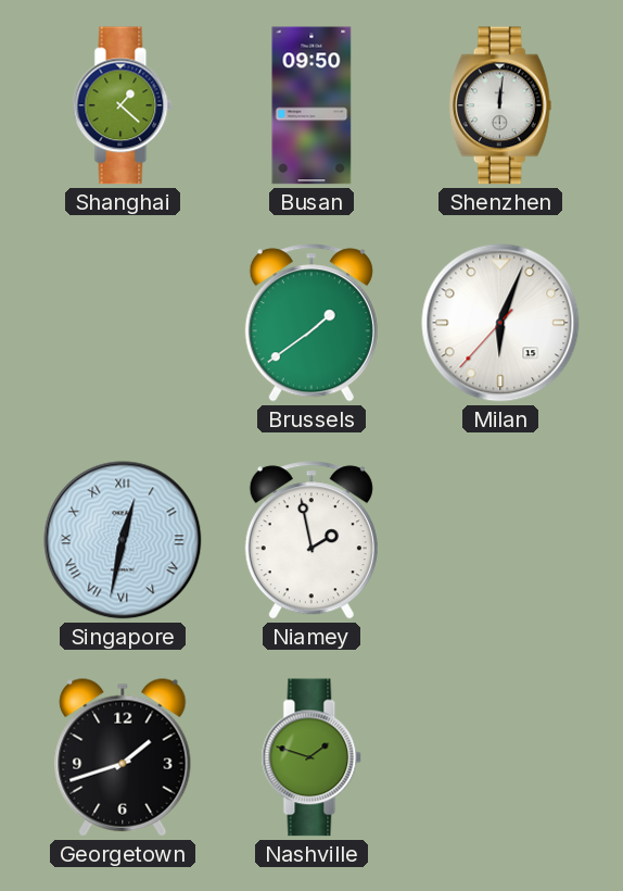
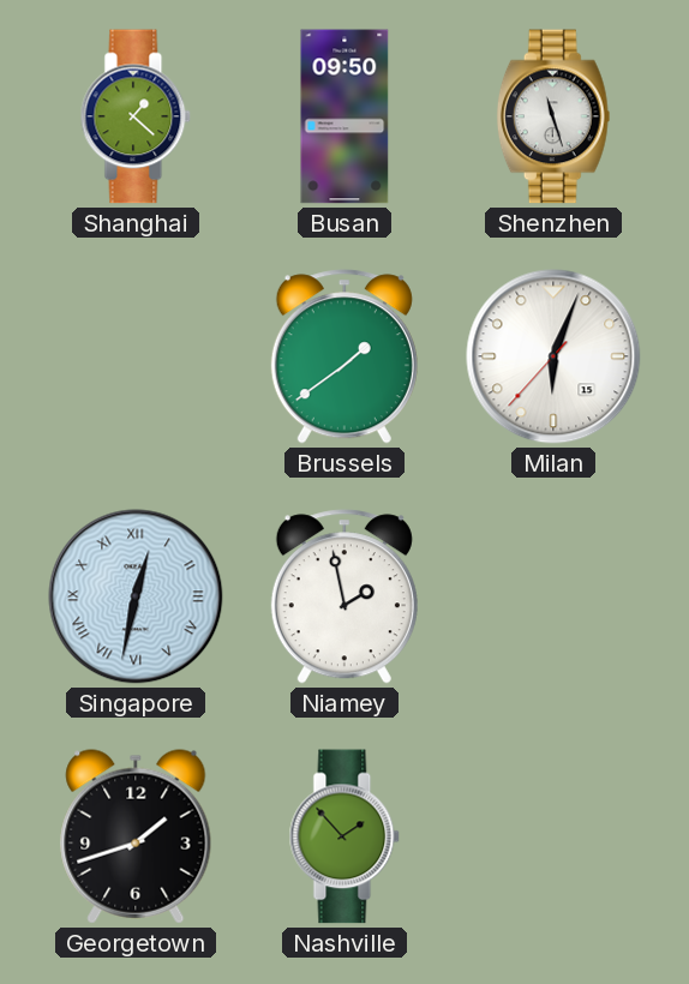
Shenzhen: 12:01 -> 11:27
Nashville: 1:48 -> 1:53
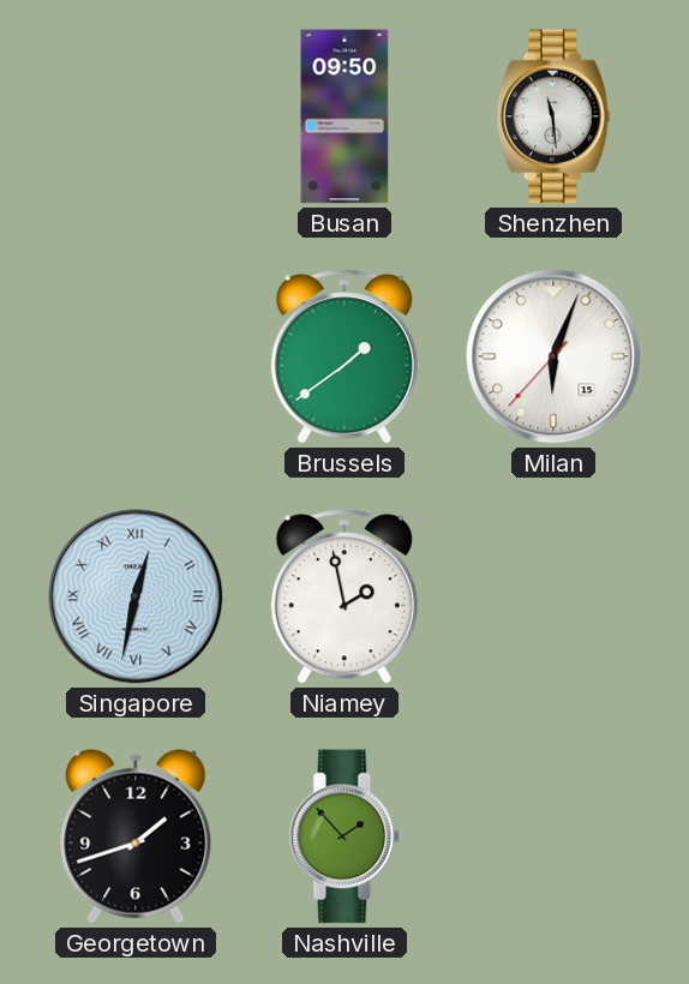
Shanghai: 1:22 -> none
Shenzhen: 11:27 -> 11:29
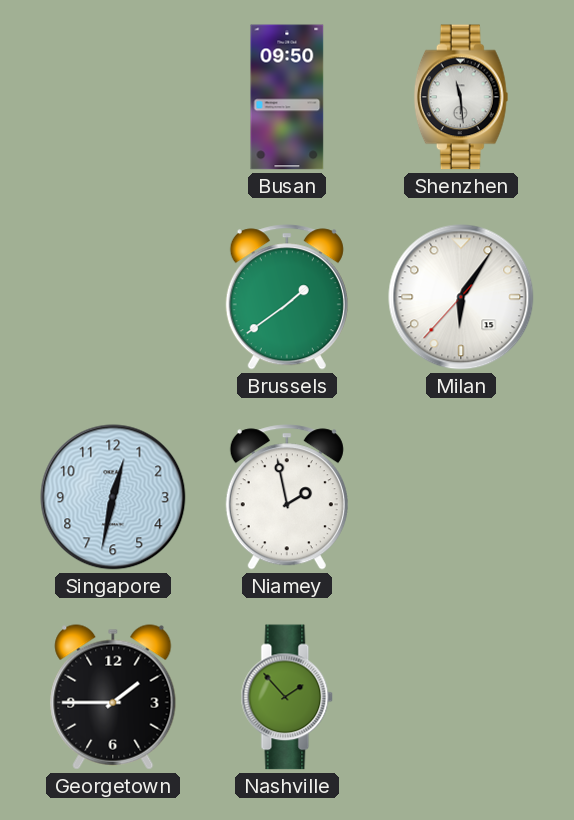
Milan: 6:03 -> 6:05
Singapore numerals: Roman -> Arabic
Georgetown: 1:42 -> 1:45
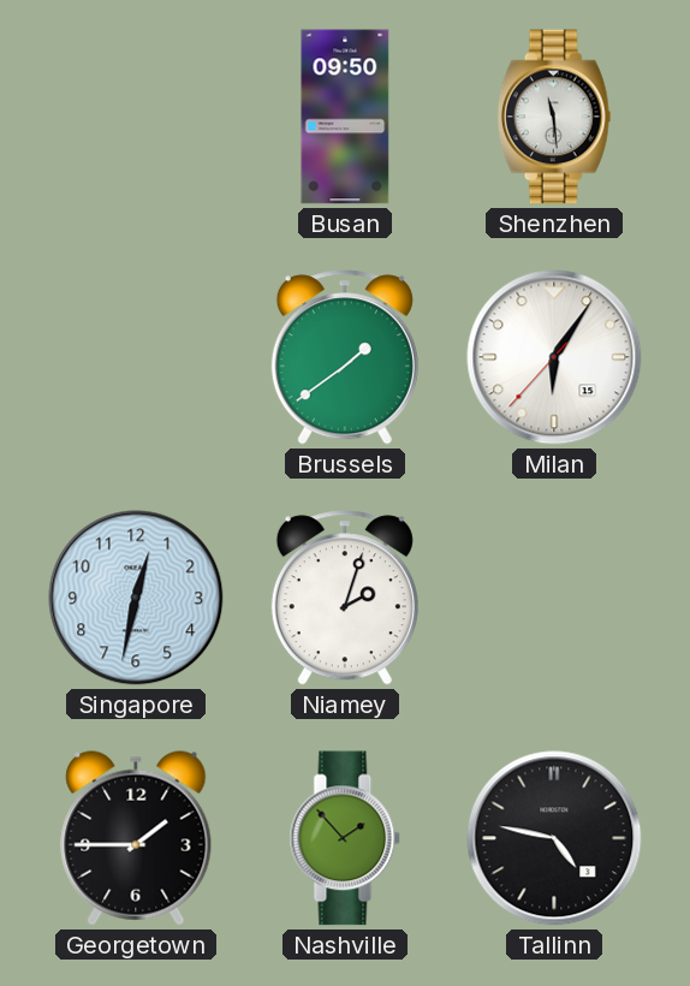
Niamey: 1:58 -> 2:03
Tallinn: none -> 4:47
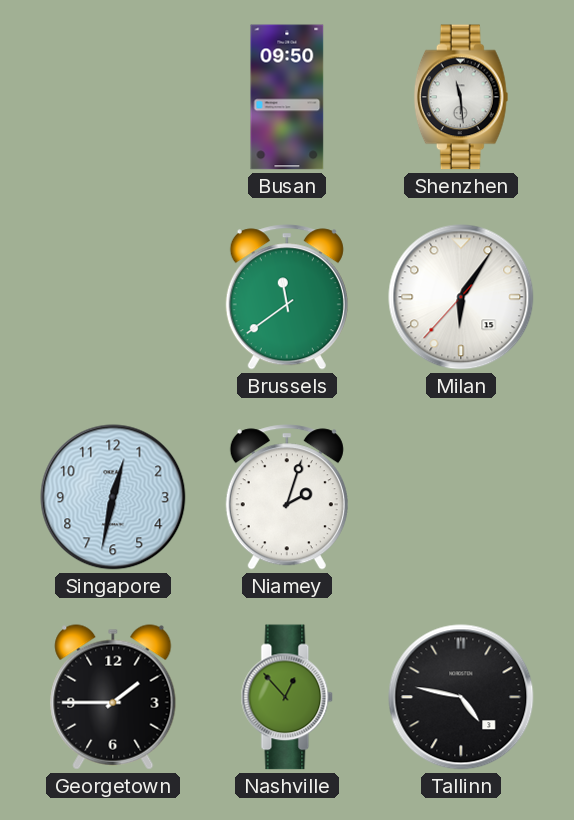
Brussels: 1:39 -> 11:39
Nashville: 1:53 -> 12:53
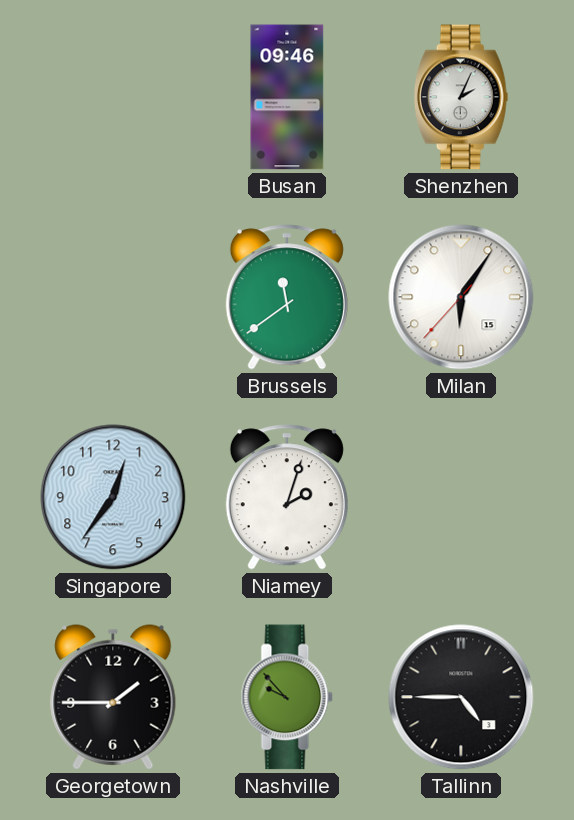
Busan: 09:50 -> 09:46
Shenzhen: 11:29 -> 2:04
Singapore: 12:32 -> 12:36
Nashville: 12:53 -> 9:53
Tallinn: 4:47 -> 4:45
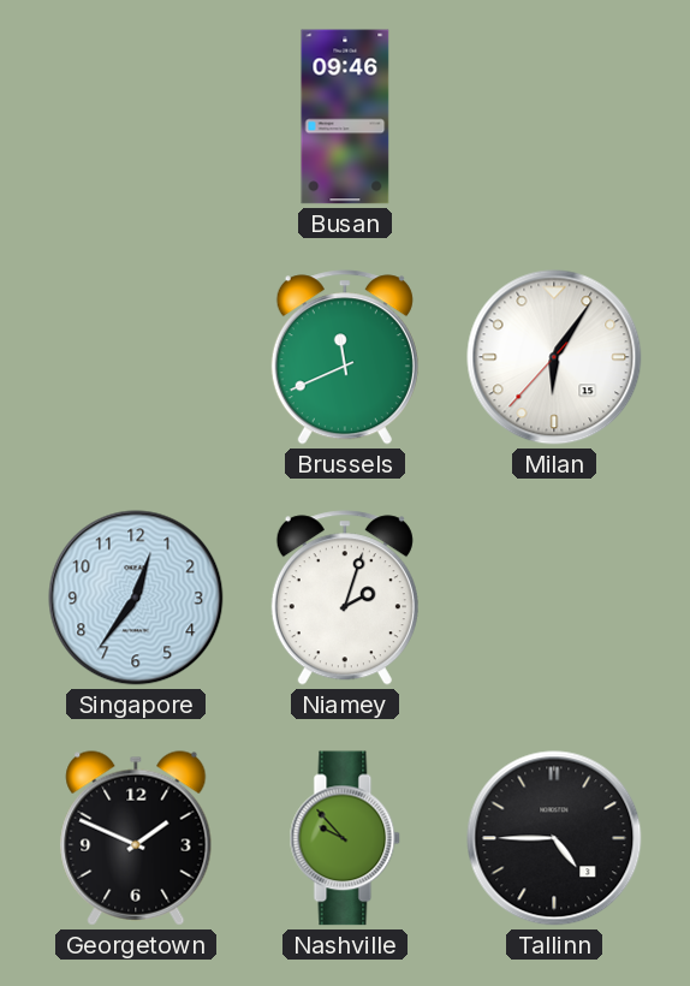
Shenzhen: 2:04 -> none
Brussels: 11:39 -> 11:41
Georgetown: 1:45 -> 1:49
